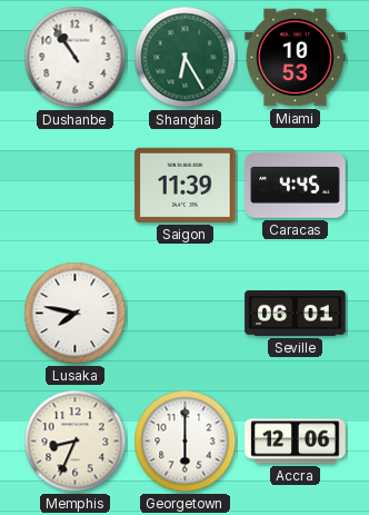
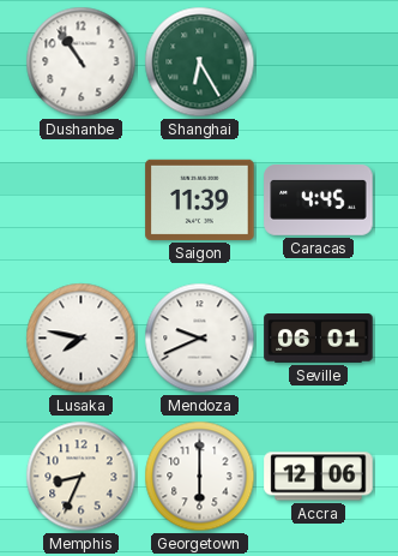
Miami: 10:53 -> none
Mendoza: none -> 9:41
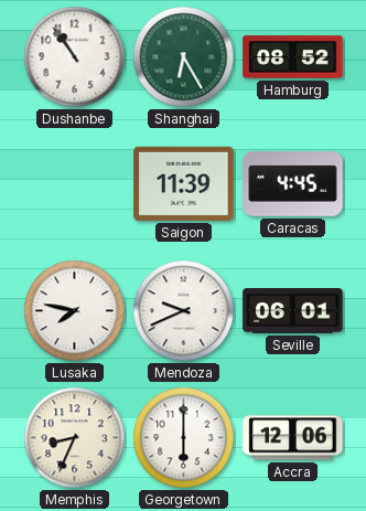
Hamburg: none -> 08:52
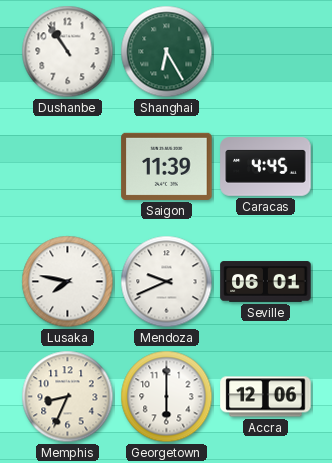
Hamburg: 08:52 -> none
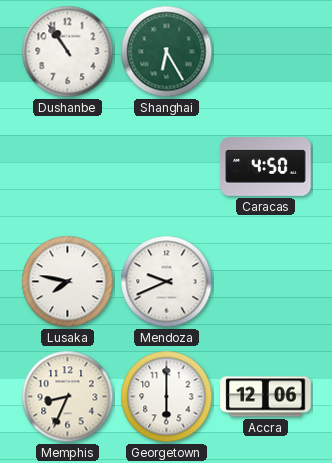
Saigon: 11:39 -> none
Caracas: 4:45 -> 4:50
Seville: 06:01 -> none
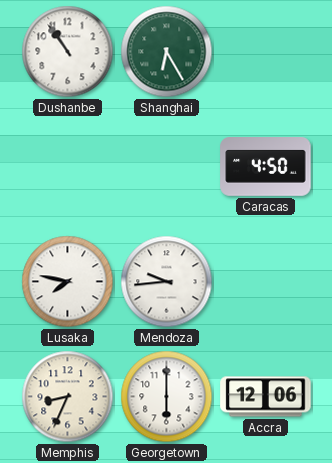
Mendoza: 9:41 -> 9:44
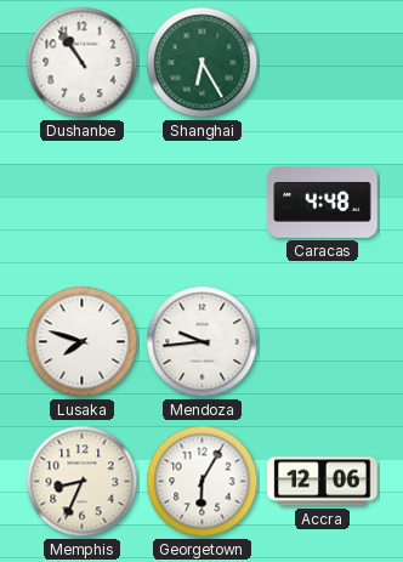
Caracas: 4:50 -> 4:48
Lusaka: 7:47 -> 7:48
Georgetown: 6:00 -> 6:05
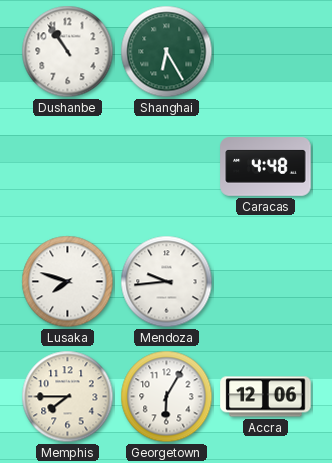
Memphis: 8:34 -> 7:45
